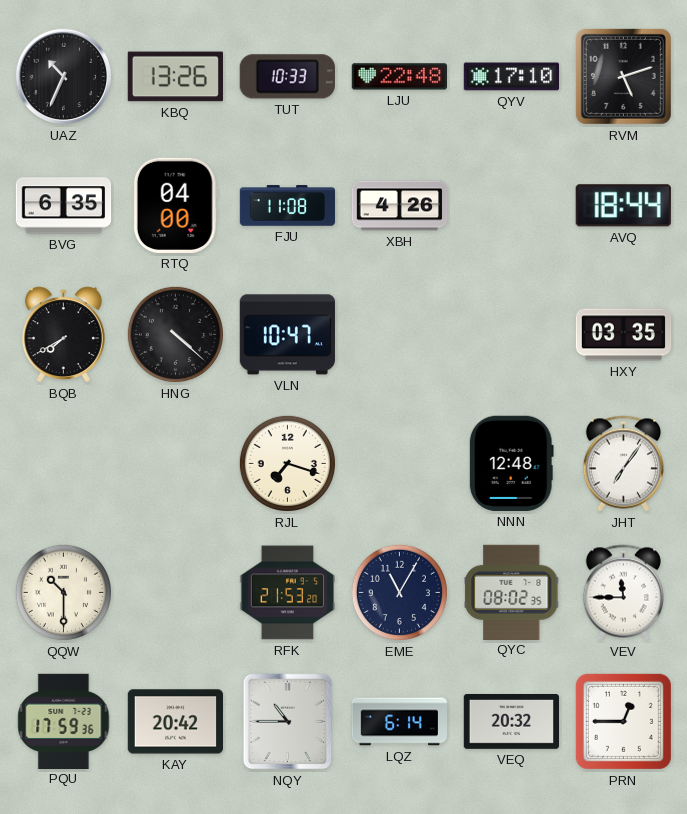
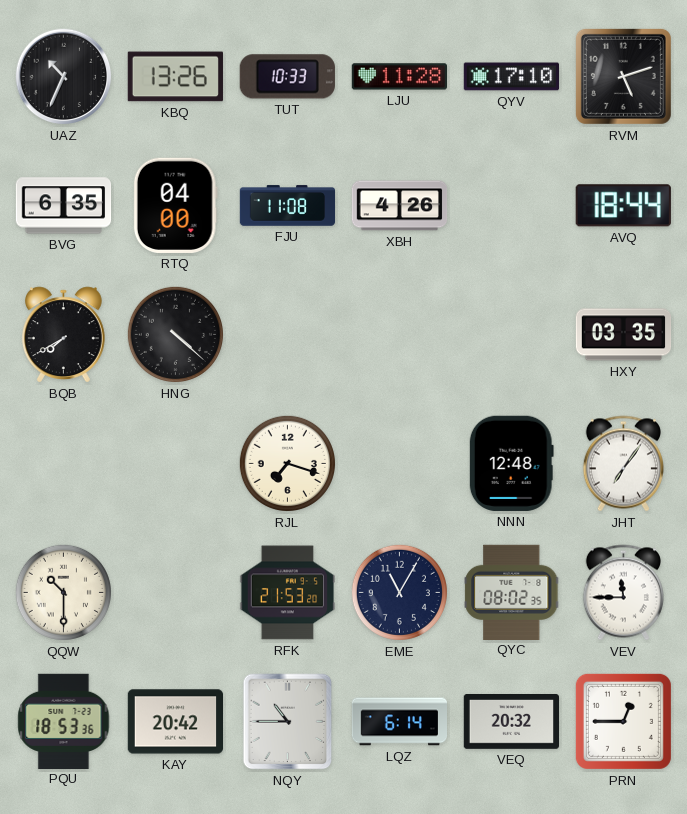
LJU: 22:48 -> 11:28
VLN: 10:47 -> none
PQU: 17:59 -> 18:53
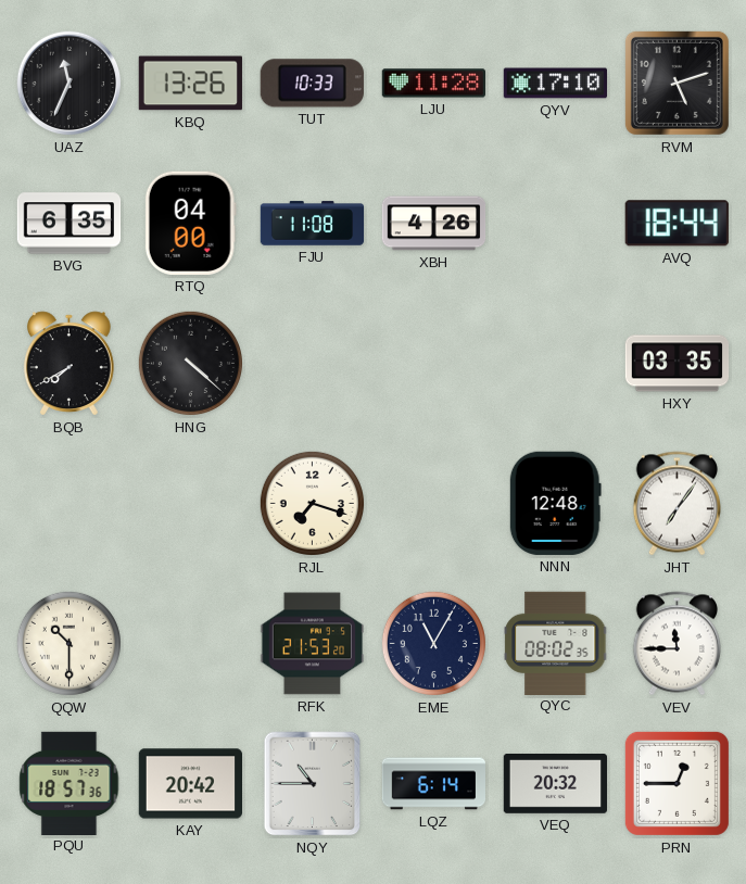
UAZ: 10:34 -> 11:34
PQU: 18:53 -> 18:57
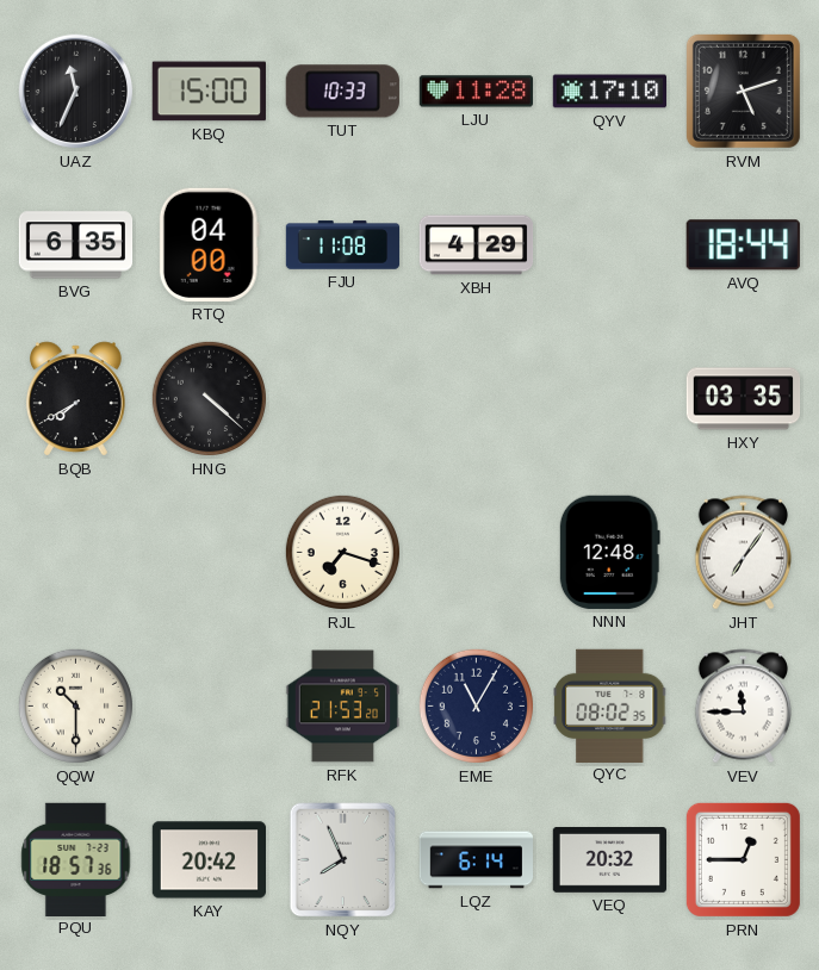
KBQ: 13:26 -> 15:00
XBH: 4:26 -> 4:29
NQY: 10:45 -> 7:56
